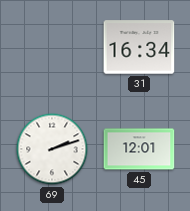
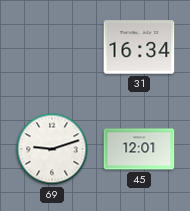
69: 2:12 -> 9:12
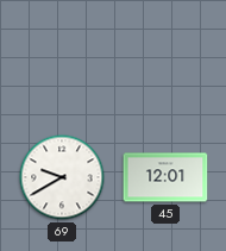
31: 16:34 -> none
69: 9:12 -> 9:40
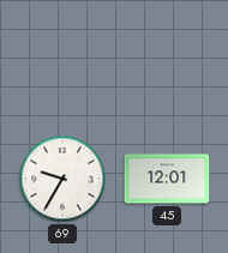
69: 9:40 -> 9:35
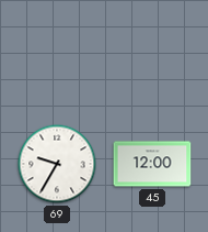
45: 12:01 -> 12:00
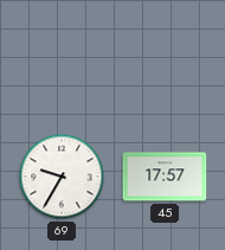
45: 12:00 -> 17:57
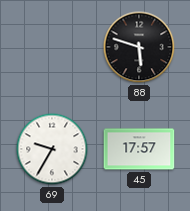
88: none -> 5:48
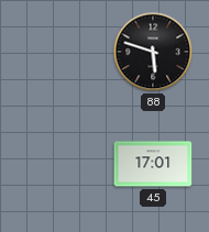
69: 9:35 -> none
45: 17:57 -> 17:01
